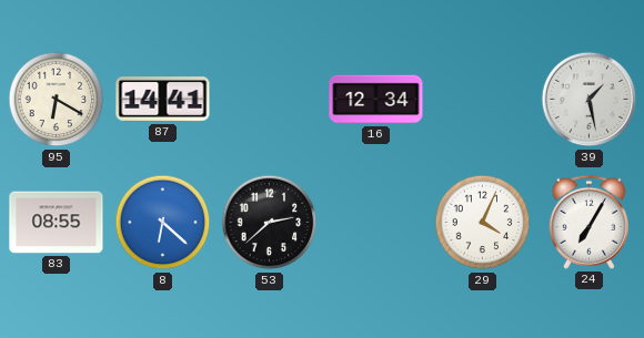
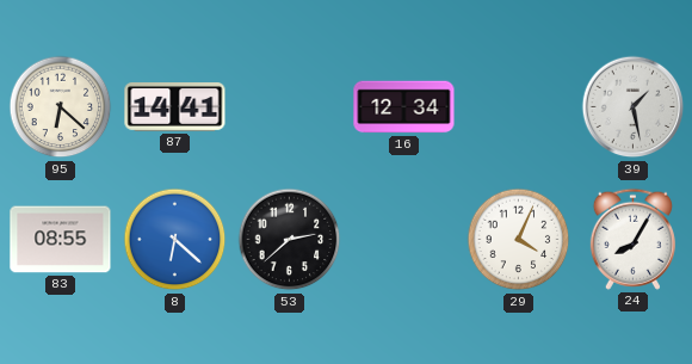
95: 6:20 -> 6:22
24: 7:05 -> 8:05
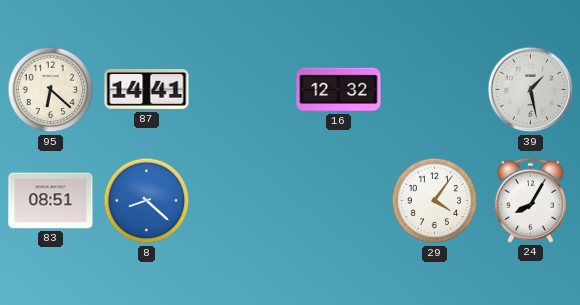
16: 12:34 -> 12:32
83: 08:55 -> 08:51
8: 6:22 -> 8:22
53: 2:38 -> none
29: 4:04 -> 4:06
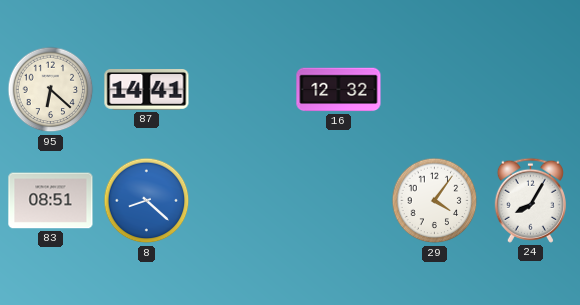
39: 1:28 -> none
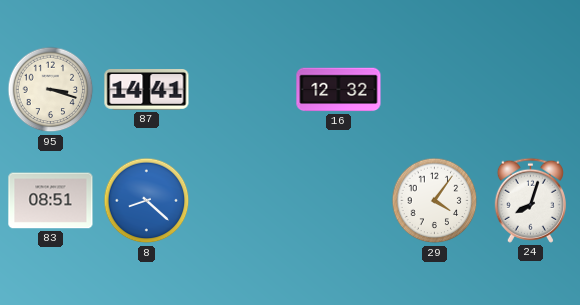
95: 6:22 -> 3:18
24: 8:05 -> 8:03
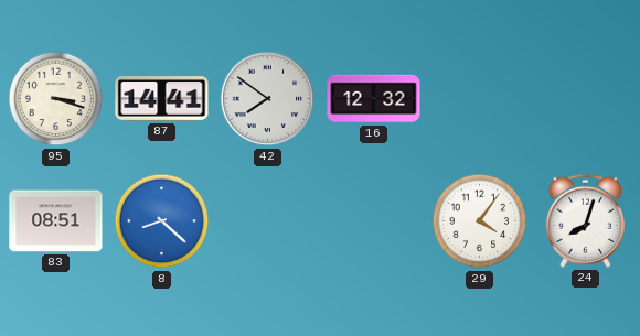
42: none -> 7:51
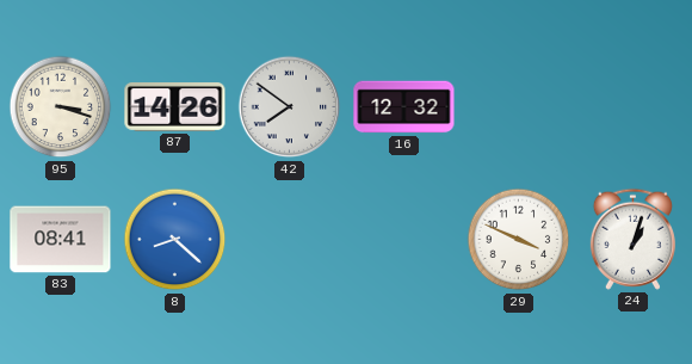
87: 14:41 -> 14:26
83: 08:51 -> 08:41
29: 4:06 -> 3:49
24: 8:03 -> 1:03
